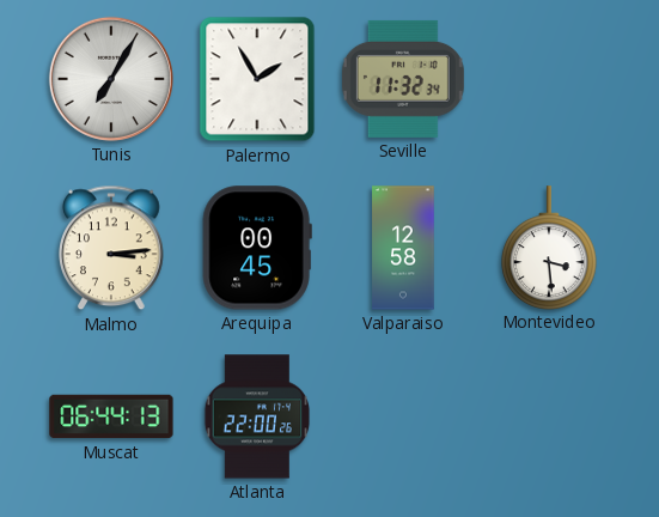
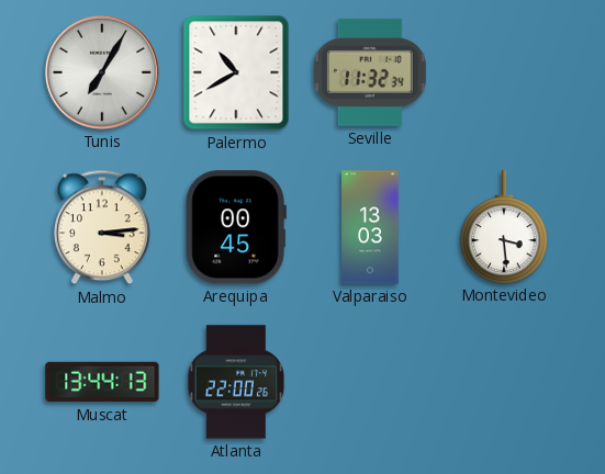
Palermo: 1:55 -> 10:40
Valparaiso: 12:58 -> 13:03
Muscat: 06:44 -> 13:44
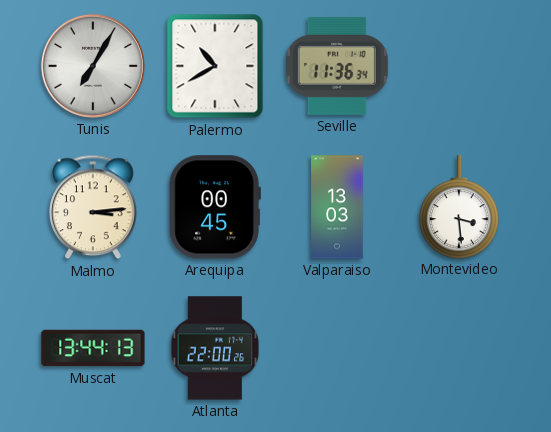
Seville: 11:32 -> 11:36
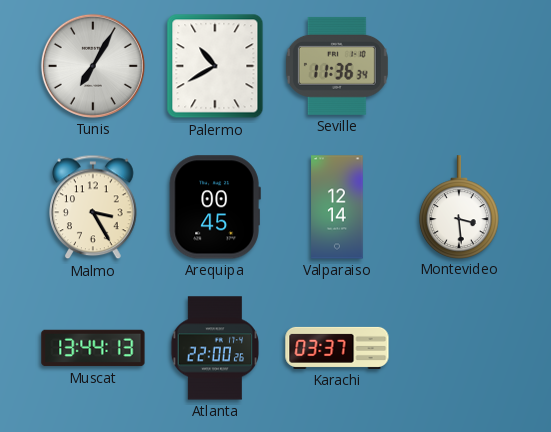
Malmo: 3:14 -> 3:25
Valparaiso: 13:03 -> 12:14
Karachi: none -> 03:37
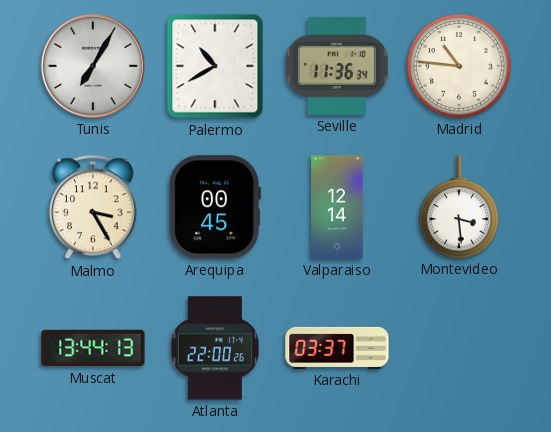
Madrid: none -> 10:46
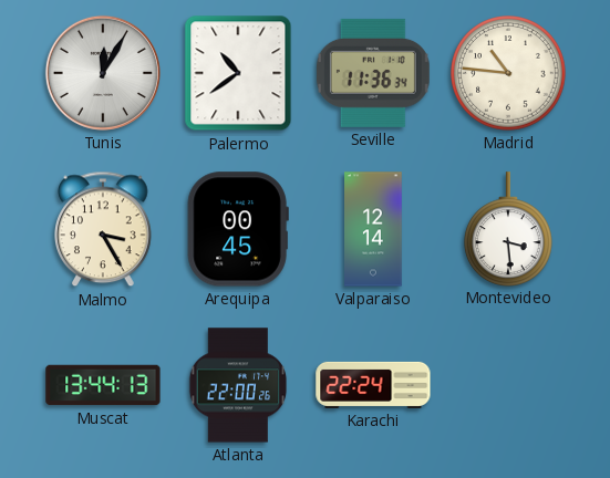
Tunis: 7:05 -> 12:05
Palermo: 10:40 -> 10:39
Karachi: 03:37 -> 22:24
